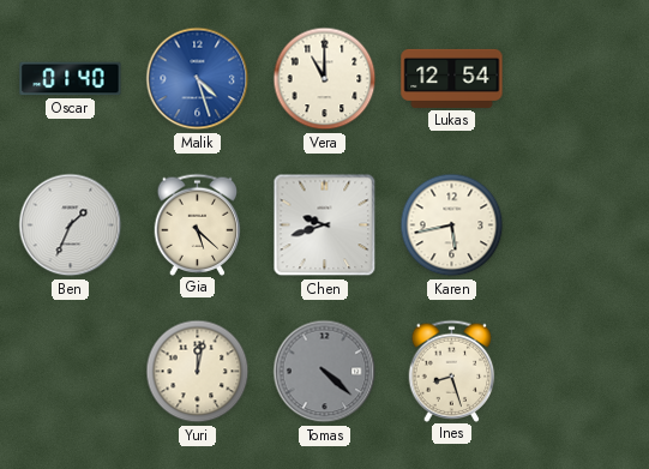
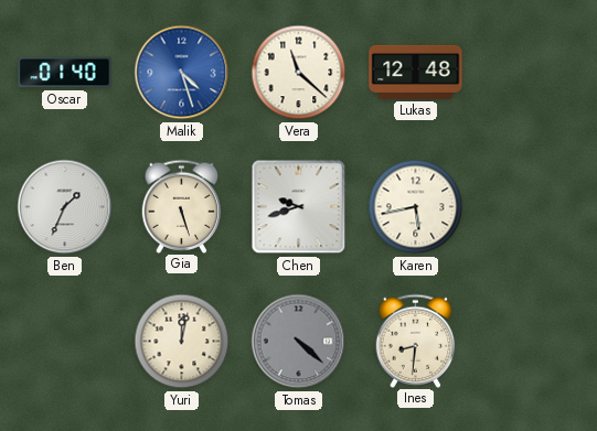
Vera: 11:00 -> 11:22
Lukas: 12:54 -> 12:48
Gia: 5:22 -> 5:27
Ines: 8:27 -> 8:31
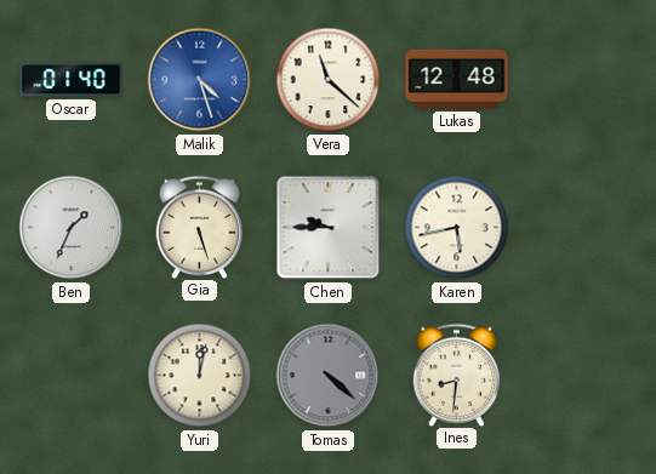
Chen: 9:42 -> 9:45
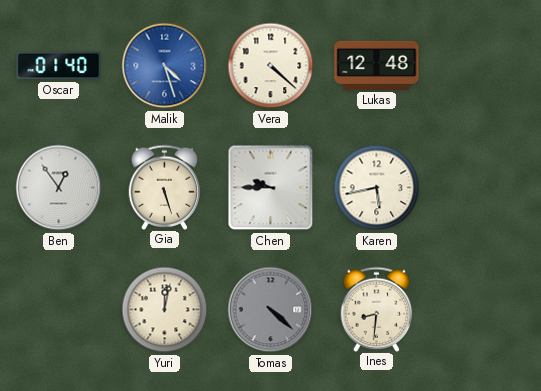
Vera: 11:22 -> 4:22
Ben: 1:34 -> 12:54
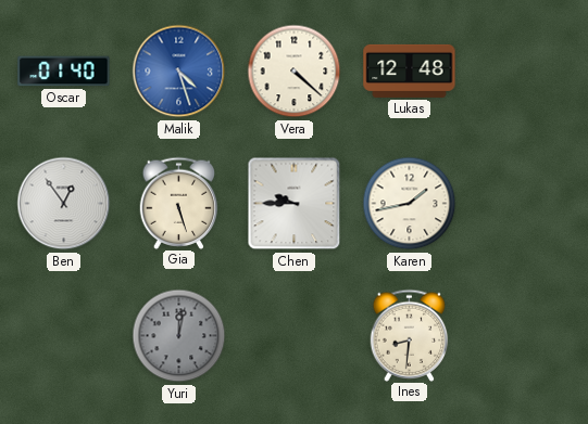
Karen: 5:43 -> 1:43
Yuri dial: cream -> grey
Tomas: 4:22 -> none
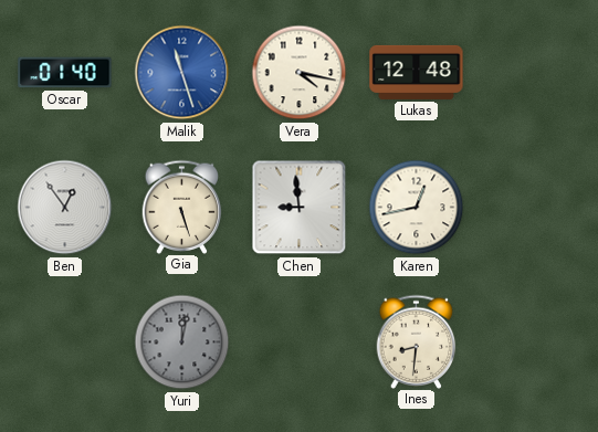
Malik: 4:27 -> 11:27
Vera: 4:22 -> 4:17
Chen: 9:45 -> 8:59
Karen: 1:43 -> 12:43
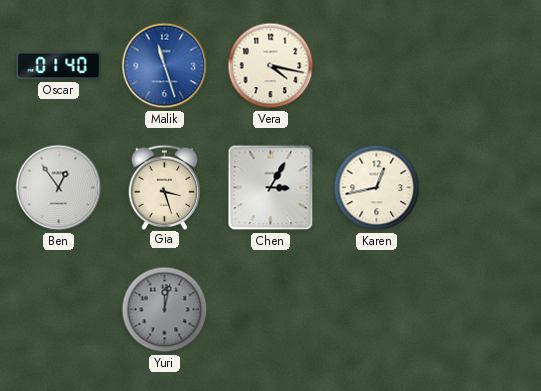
Lukas: 12:48 -> none
Gia: 5:27 -> 3:27
Chen: 8:59 -> 3:05
Ines: 8:31 -> none
